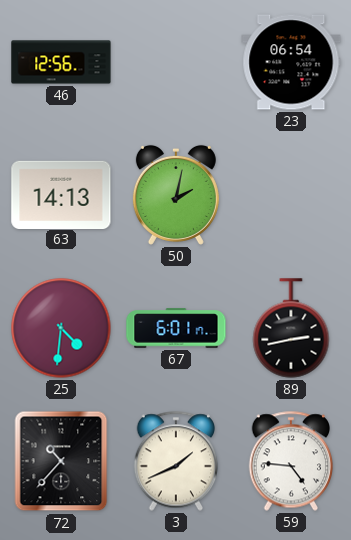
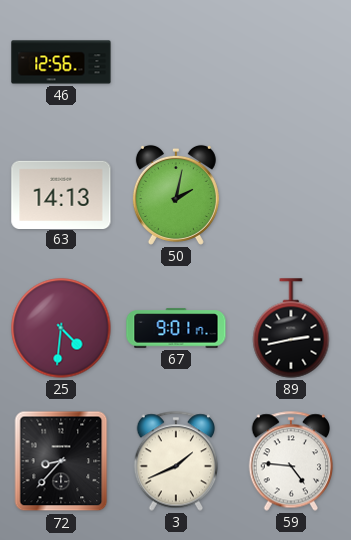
23: 06:54 -> none
67: 6:01 -> 9:01
72: 10:37 -> 8:37
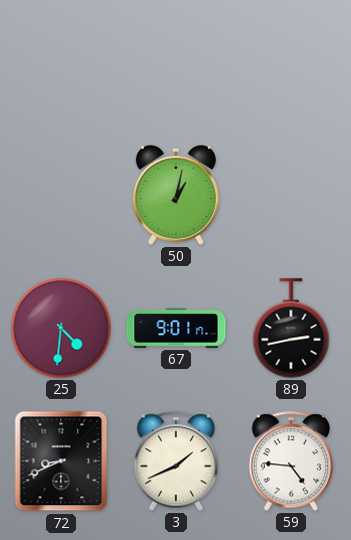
46: 12:56 -> none
63: 14:13 -> none
50: 2:02 -> 1:02
72: 8:37 -> 8:41
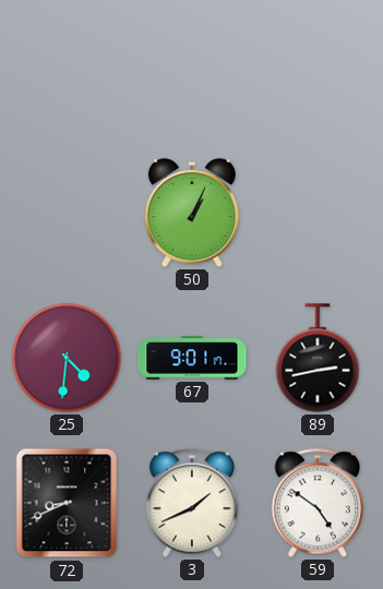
50: 1:02 -> 1:04
59: 4:46 -> 4:51
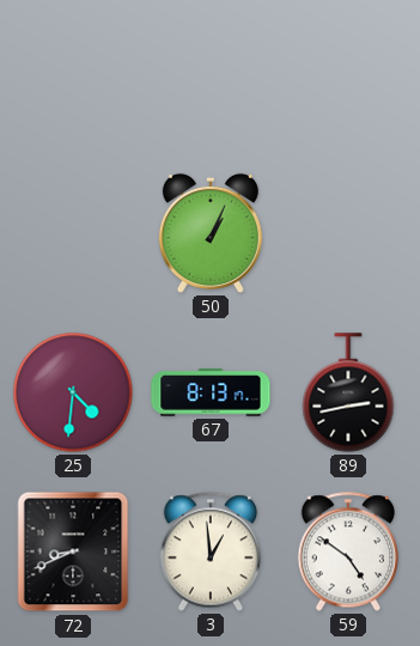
67: 9:01 -> 8:13
3: 1:41 -> 12:59
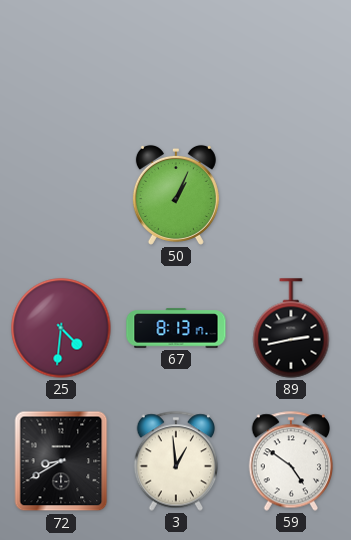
72: 8:41 -> 8:40
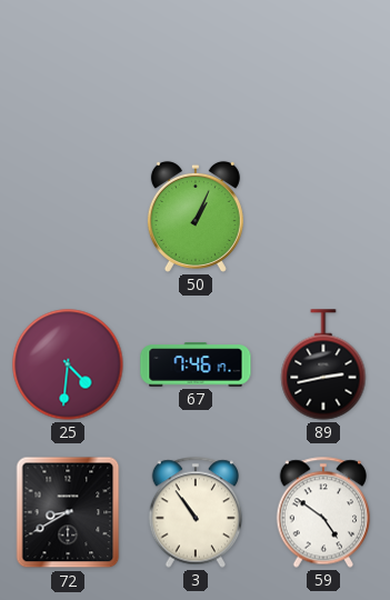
67: 8:13 -> 7:46
3: 12:59 -> 10:54
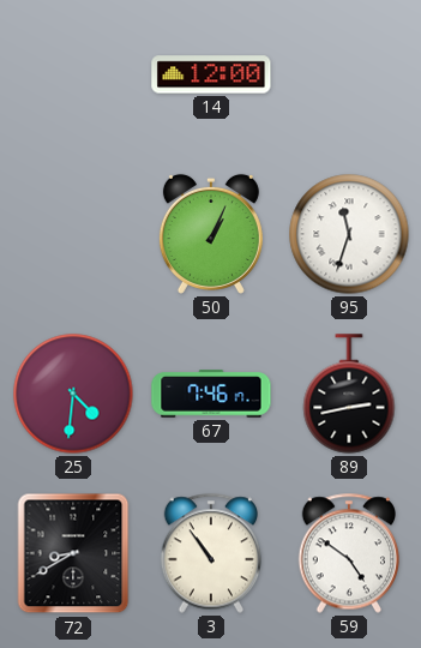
14: none -> 12:00
95: none -> 11:33
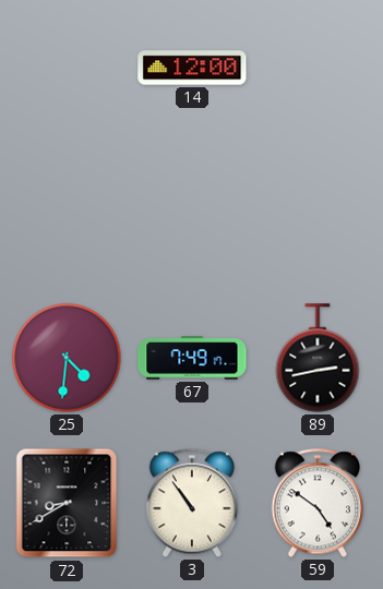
50: 1:04 -> none
95: 11:33 -> none
67: 7:46 -> 7:49
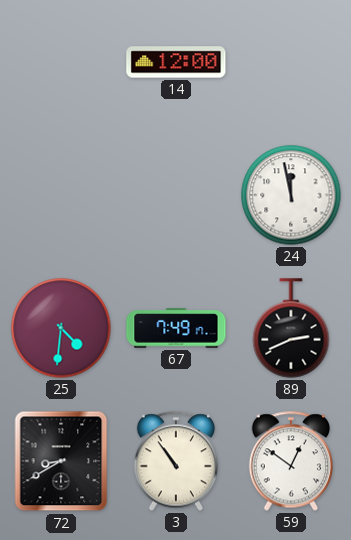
24: none -> 11:58
89: 2:43 -> 2:41
59: 4:51 -> 12:51
